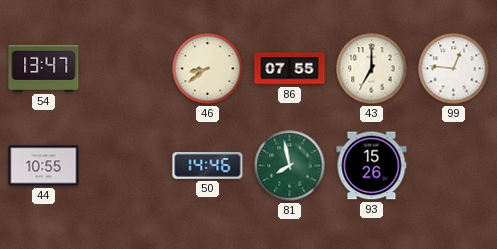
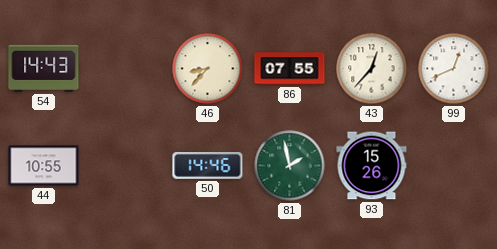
54: 13:47 -> 14:43
46: 8:39 -> 8:37
43: 7:00 -> 12:37
99: 12:46 -> 12:41
81: 7:58 -> 1:58
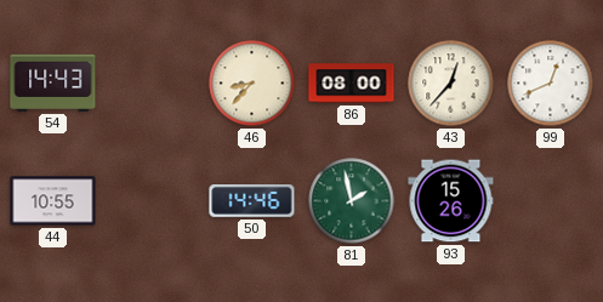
86: 07:55 -> 08:00
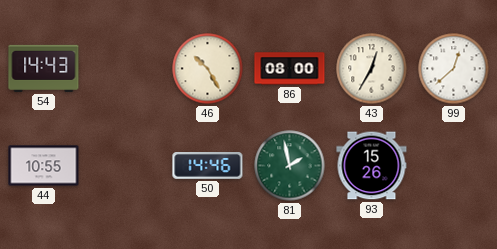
46: 8:37 -> 10:25
43: 12:37 -> 12:35
99: 12:41 -> 12:38
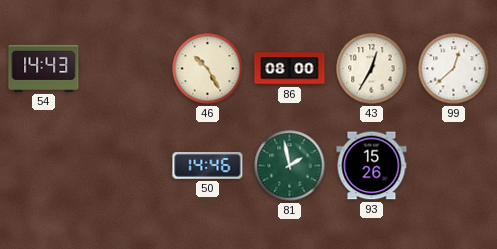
44: 10:55 -> none
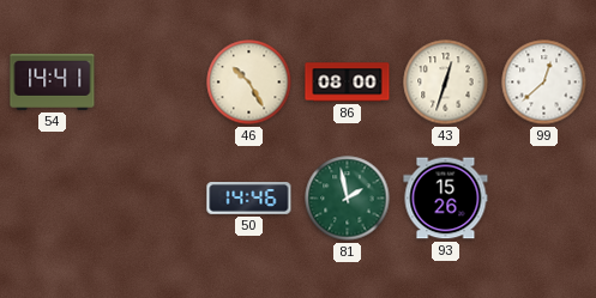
54: 14:43 -> 14:41
43: 12:35 -> 12:33
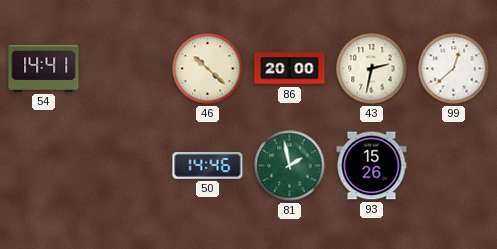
46: 10:25 -> 10:22
86: 08:00 -> 20:00
43: 12:33 -> 2:32
